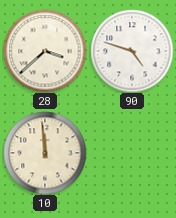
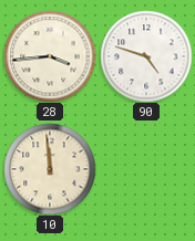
28: 3:38 -> 3:44
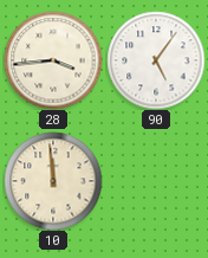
90: 4:48 -> 5:06
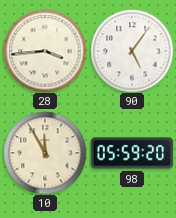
10: 11:59 -> 11:55
98: none -> 05:59
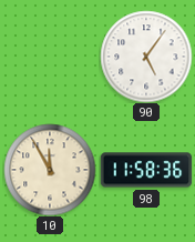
28: 3:44 -> none
98: 05:59 -> 11:58
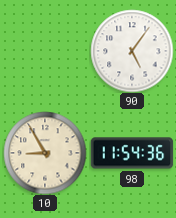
10: 11:55 -> 8:55
98: 11:58 -> 11:54
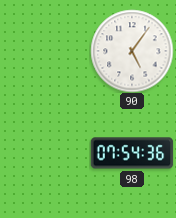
10: 8:55 -> none
98: 11:54 -> 07:54
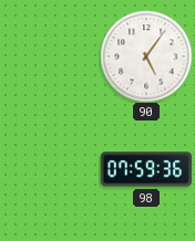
98: 07:54 -> 07:59
